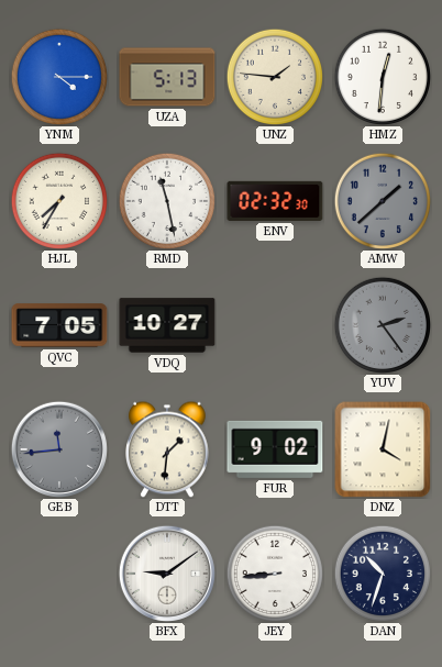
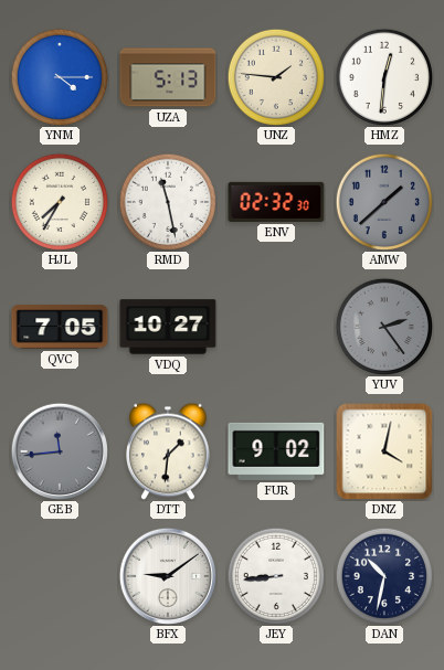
DAN: 10:33 -> 10:32
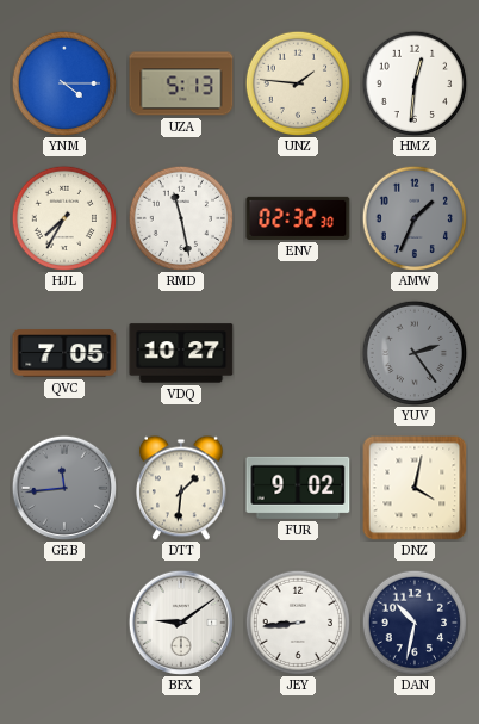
AMW: 1:38 -> 1:34
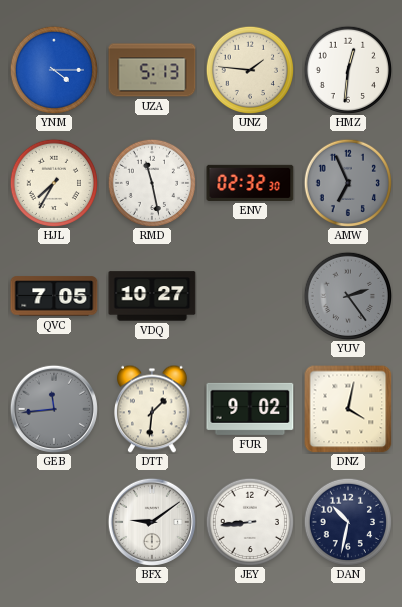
AMW: 1:34 -> 6:56
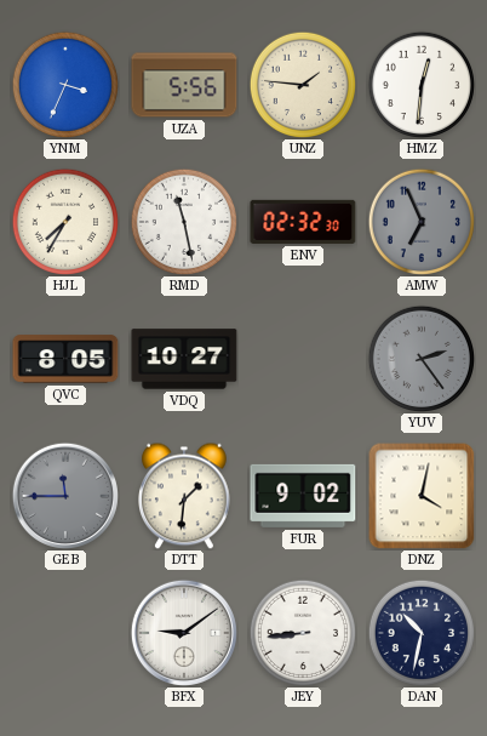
YNM: 4:15 -> 3:34
UZA: 5:13 -> 5:56
QVC: 7:05 -> 8:05
GEB: 11:44 -> 11:45
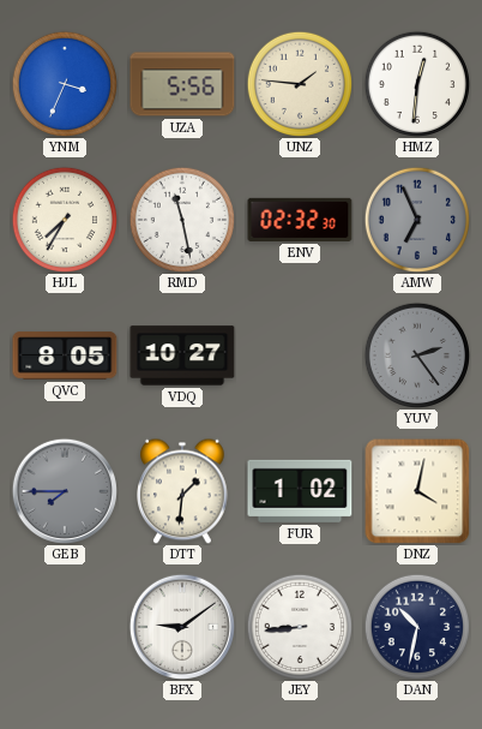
GEB: 11:45 -> 7:45
FUR: 9:02 -> 1:02
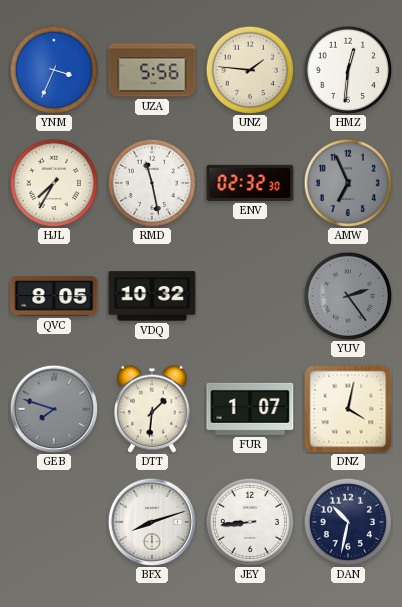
VDQ: 10:27 -> 10:32
GEB: 7:45 -> 7:48
FUR: 1:02 -> 1:07
BFX: 9:09 -> 8:12
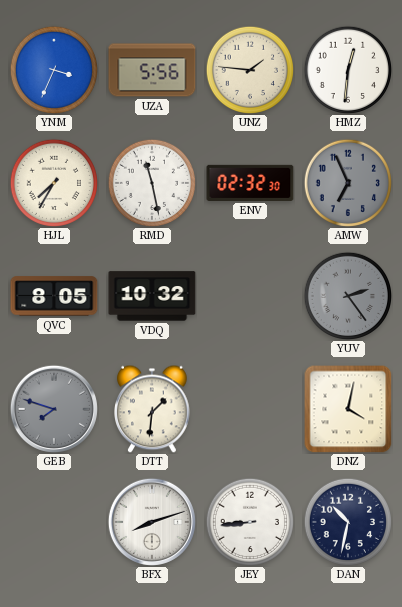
FUR: 1:07 -> none
